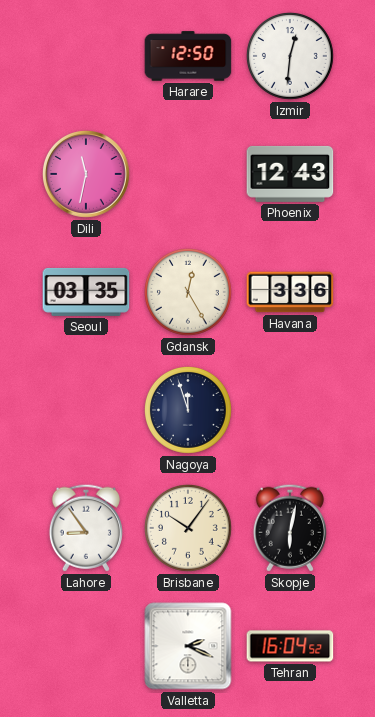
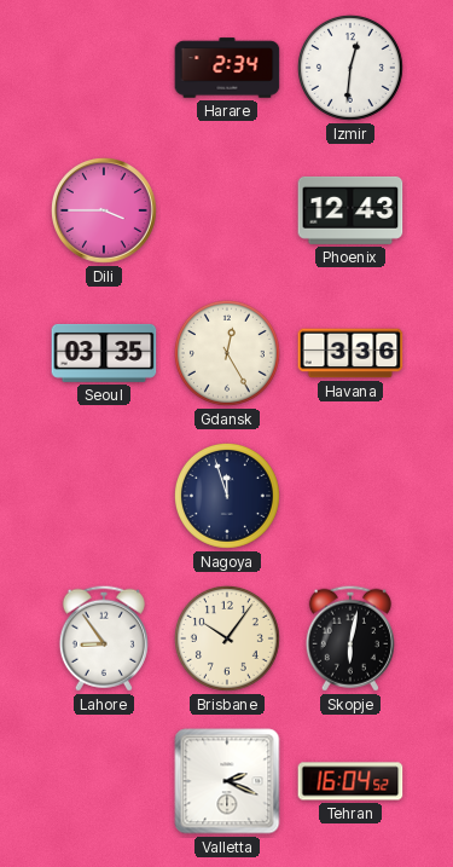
Harare: 12:50 -> 2:34
Dili: 11:32 -> 3:45
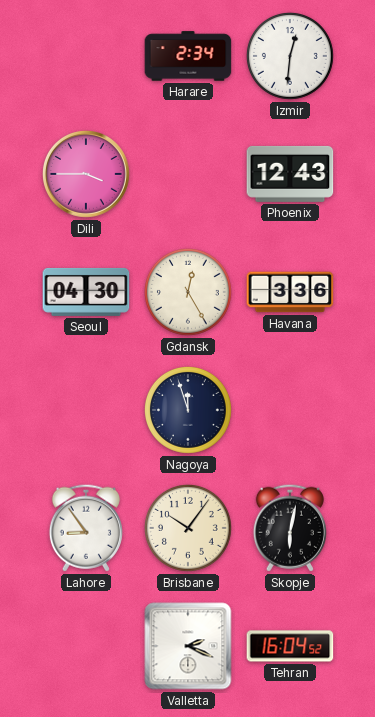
Seoul: 03:35 -> 04:30
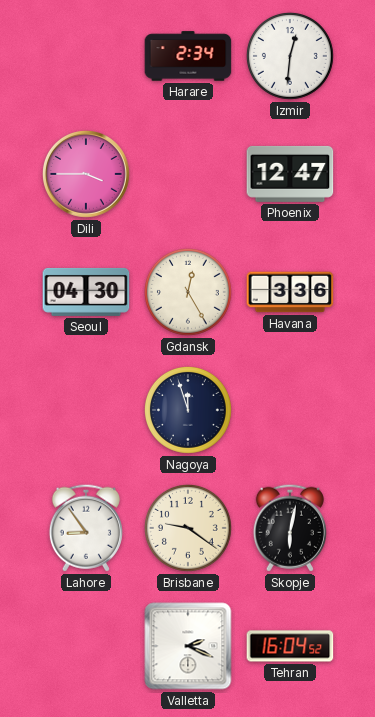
Phoenix: 12:43 -> 12:47
Brisbane: 10:06 -> 9:21
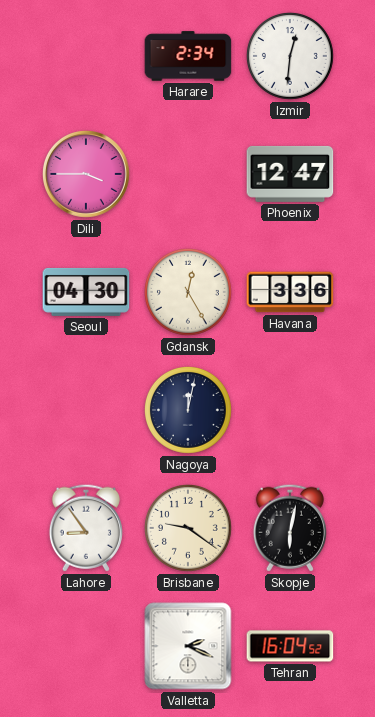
Nagoya: 11:57 -> 12:02
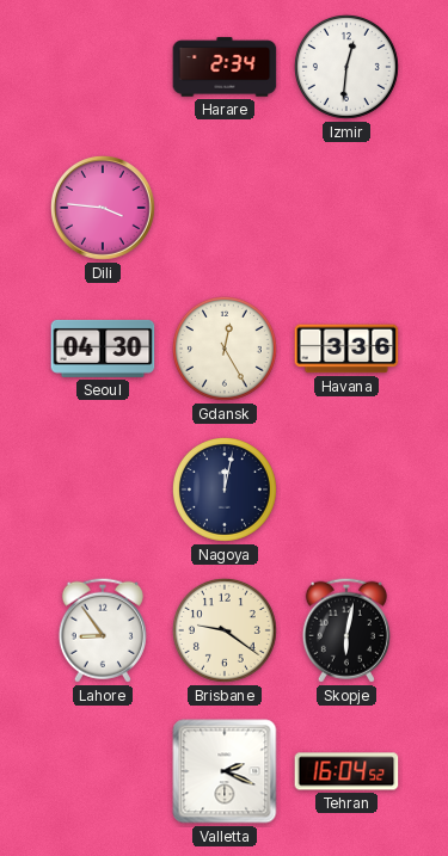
Dili: 3:45 -> 3:46
Phoenix: 12:47 -> none
